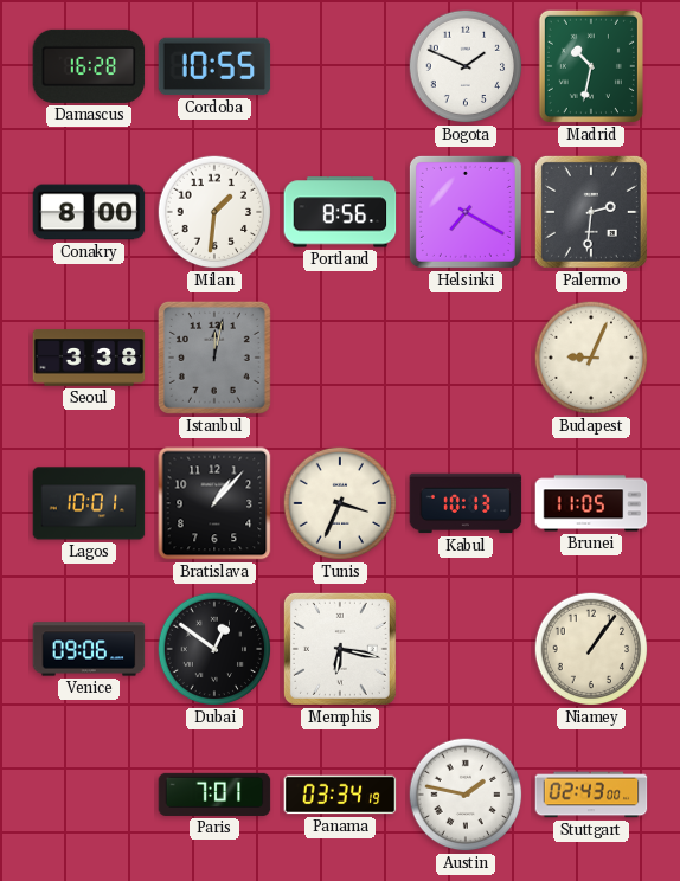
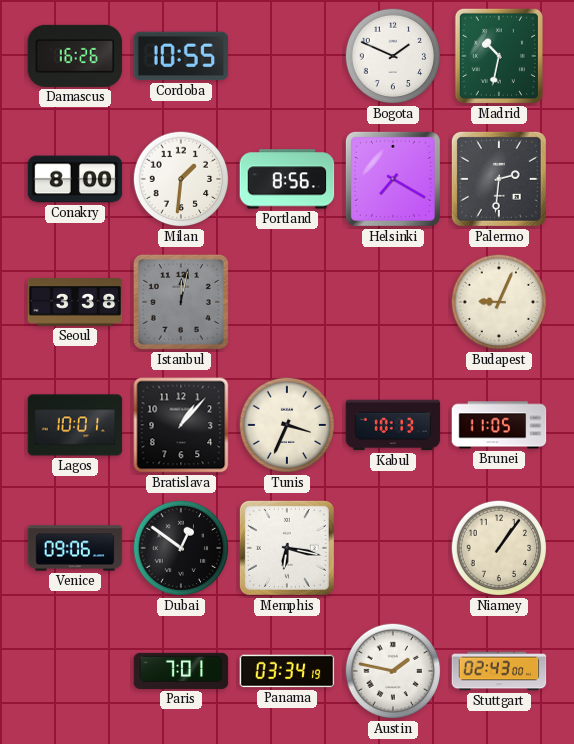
Damascus: 16:28 -> 16:26
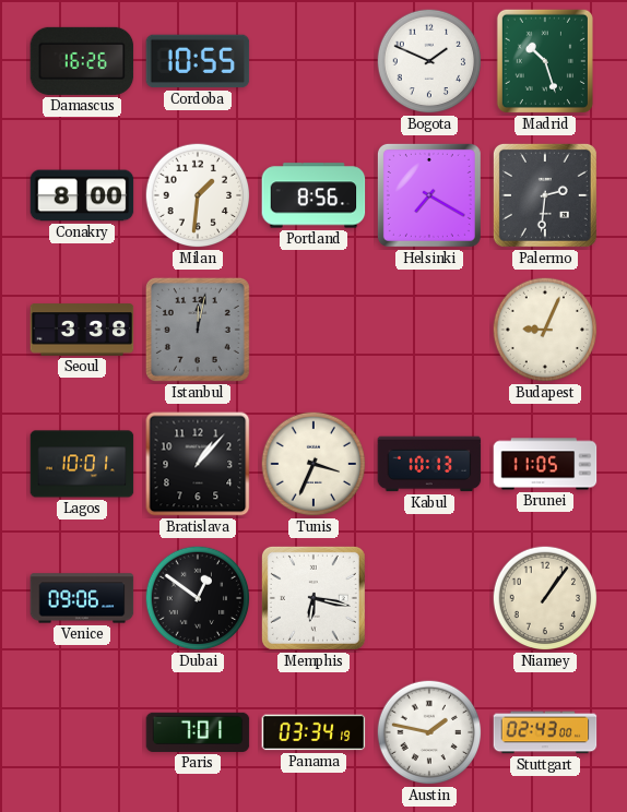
Madrid: 10:32 -> 10:27
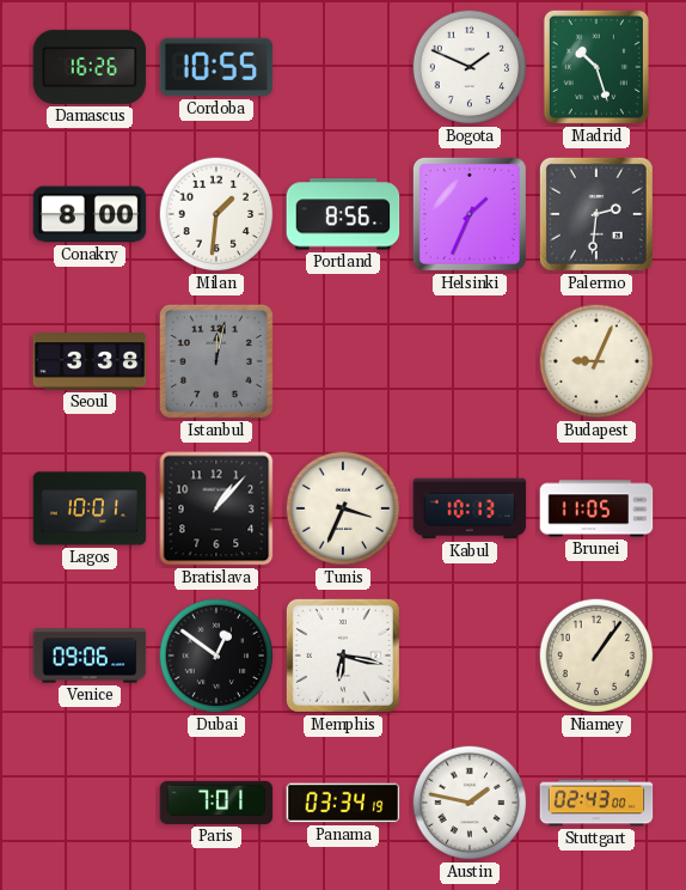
Helsinki: 7:20 -> 1:34
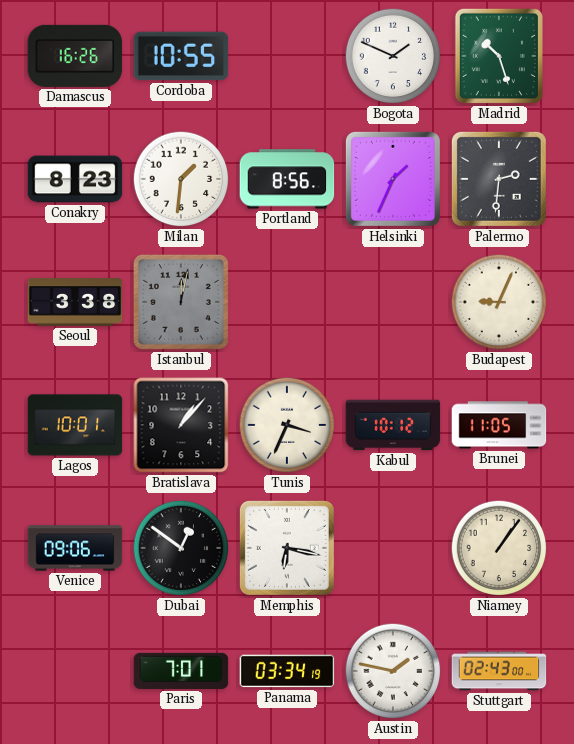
Conakry: 8:00 -> 8:23
Kabul: 10:13 -> 10:12
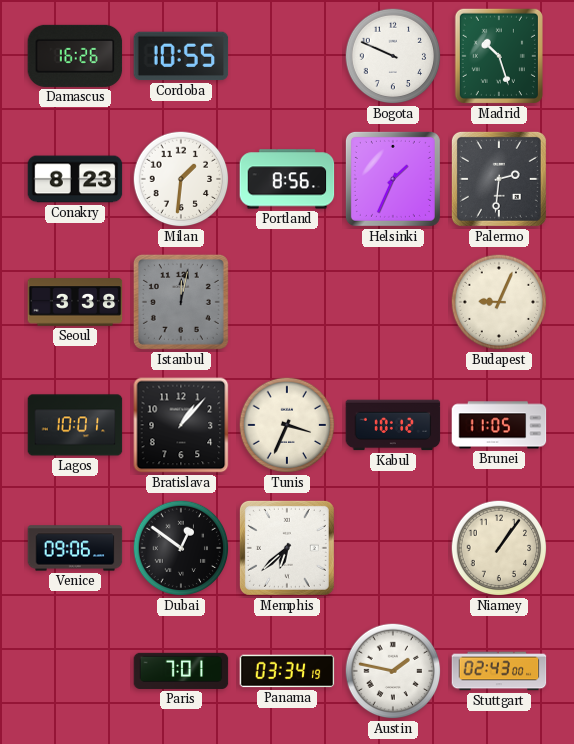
Bogota: 1:49 -> 9:49
Memphis: 6:17 -> 6:38
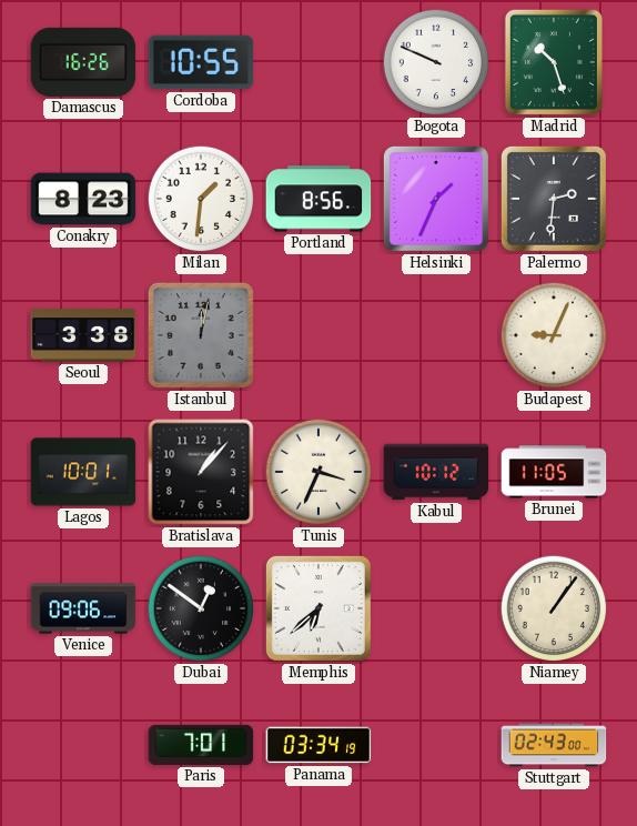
Austin: 1:47 -> none
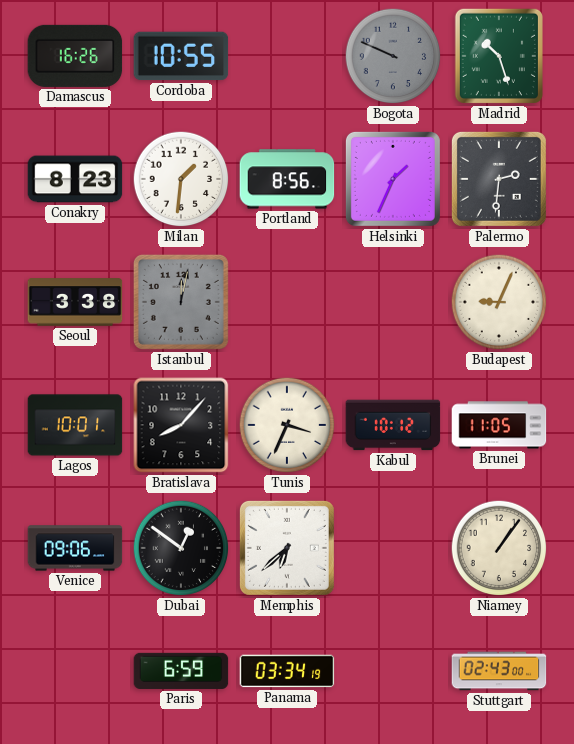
Bogota dial: white -> grey
Bratislava: 1:07 -> 8:07
Paris: 7:01 -> 6:59
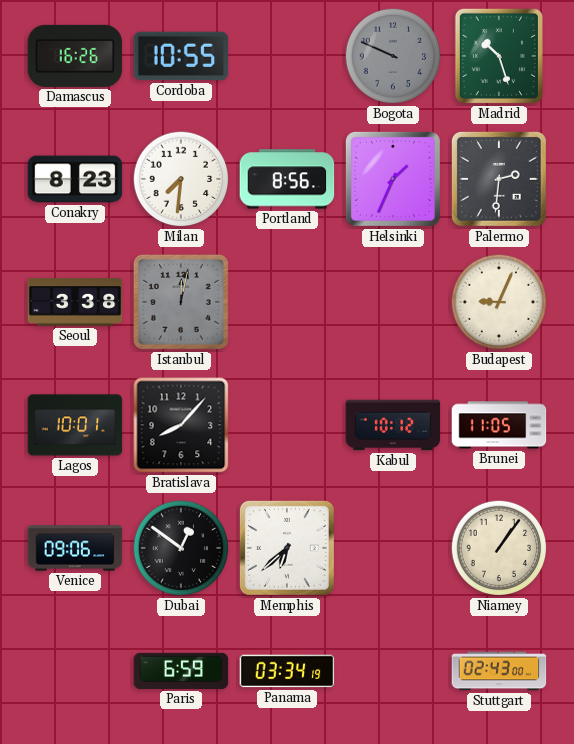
Milan: 1:31 -> 7:31
Tunis: 3:34 -> none
